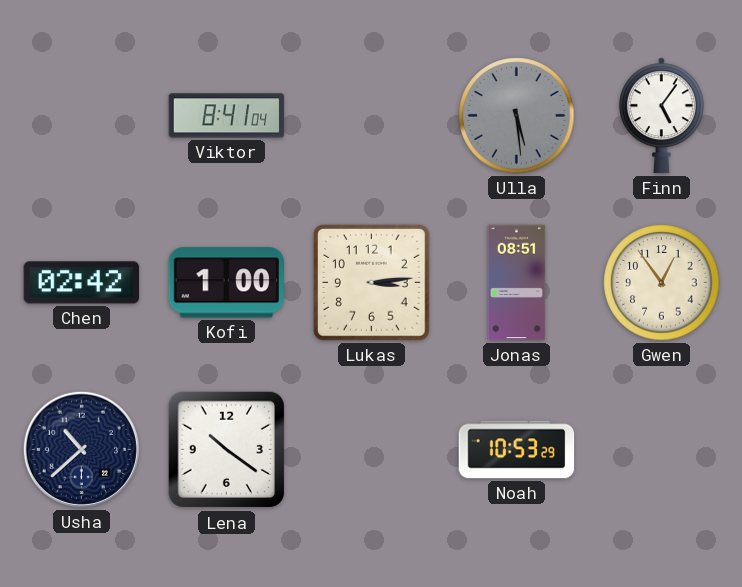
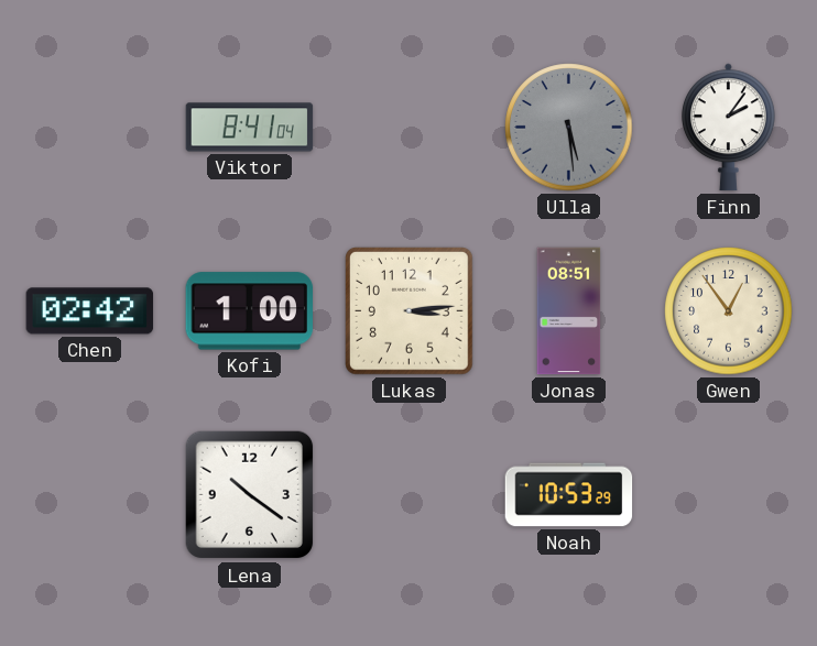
Finn: 5:06 -> 2:06
Usha: 10:38 -> none
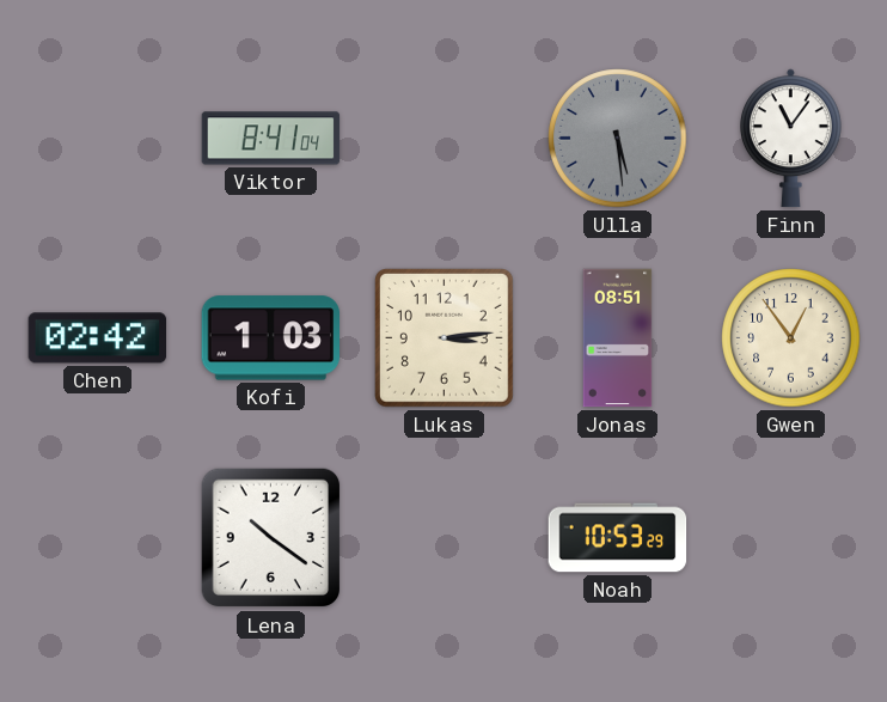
Finn: 2:06 -> 11:06
Kofi: 1:00 -> 1:03
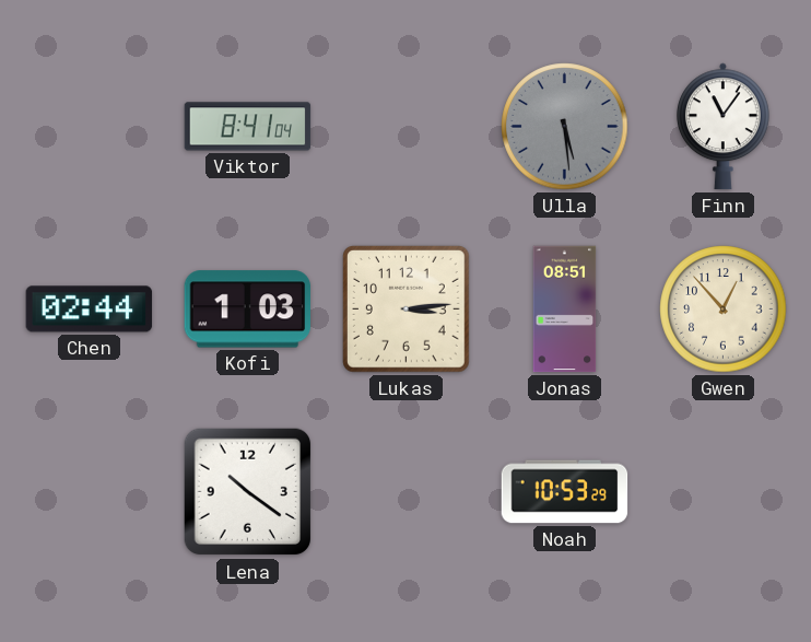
Chen: 02:42 -> 02:44
Gwen: 12:54 -> 12:53
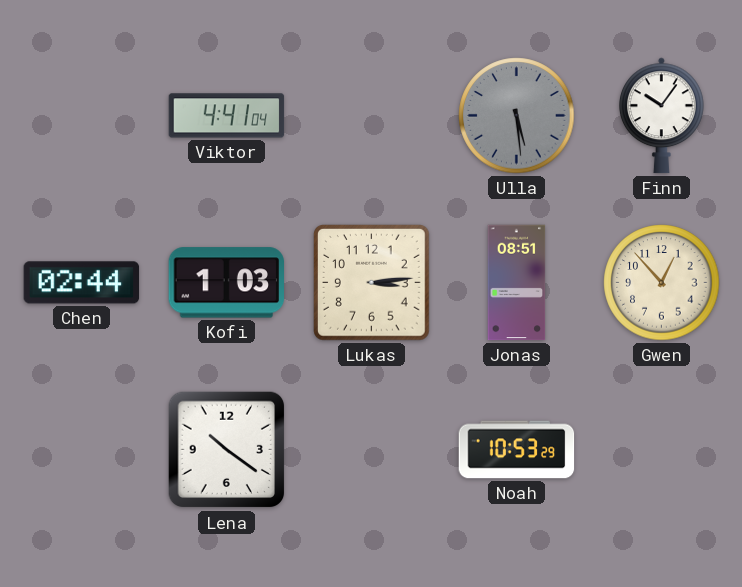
Viktor: 8:41 -> 4:41
Finn: 11:06 -> 10:06
